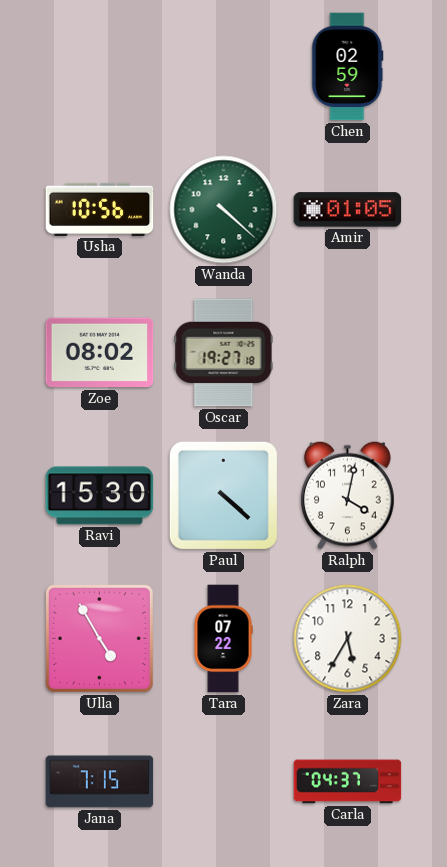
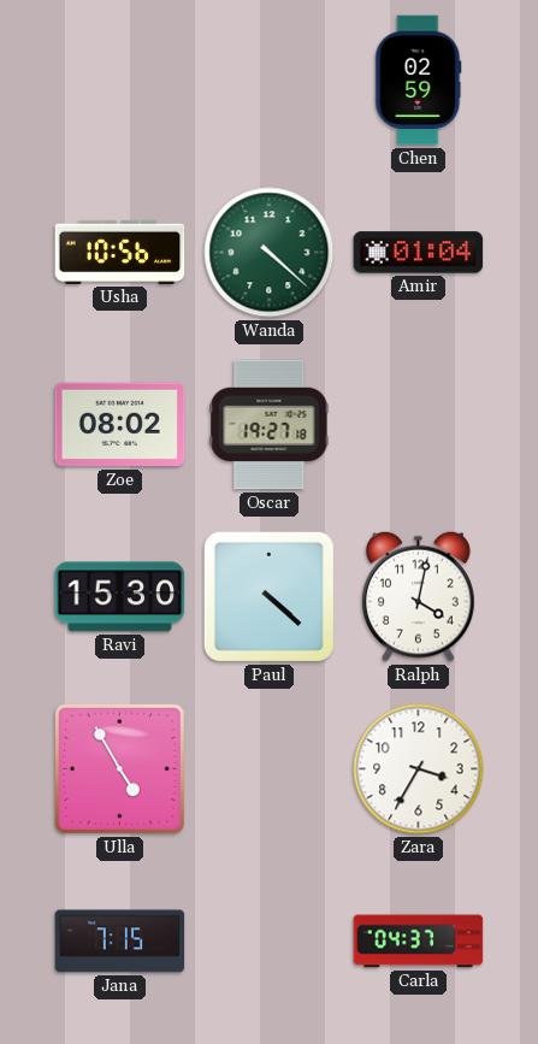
Amir: 01:05 -> 01:04
Tara: 07:22 -> none
Zara: 5:35 -> 3:35
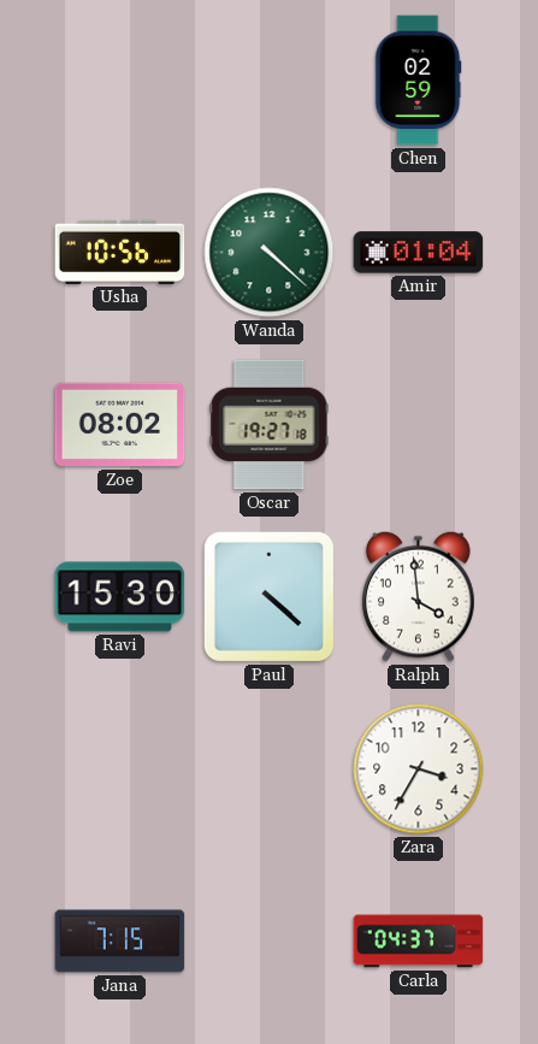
Ralph: 4:02 -> 3:59
Ulla: 4:55 -> none
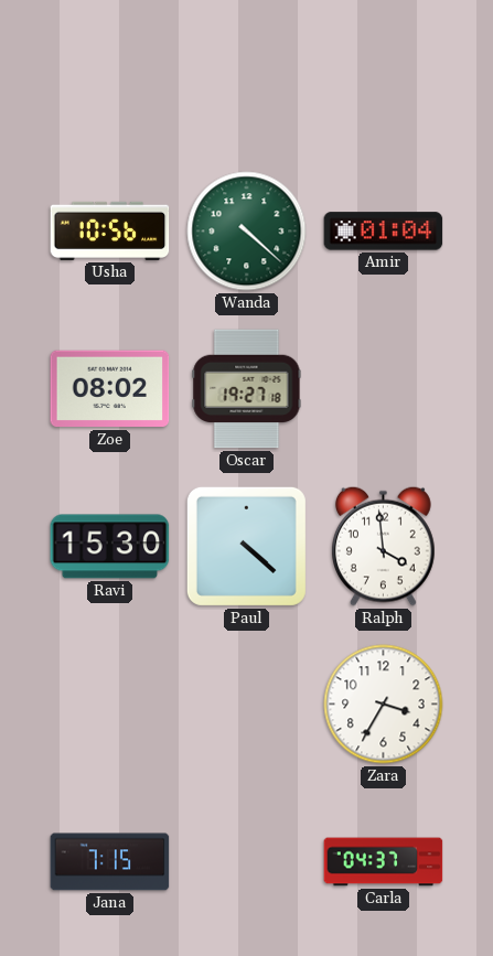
Chen: 02:59 -> none
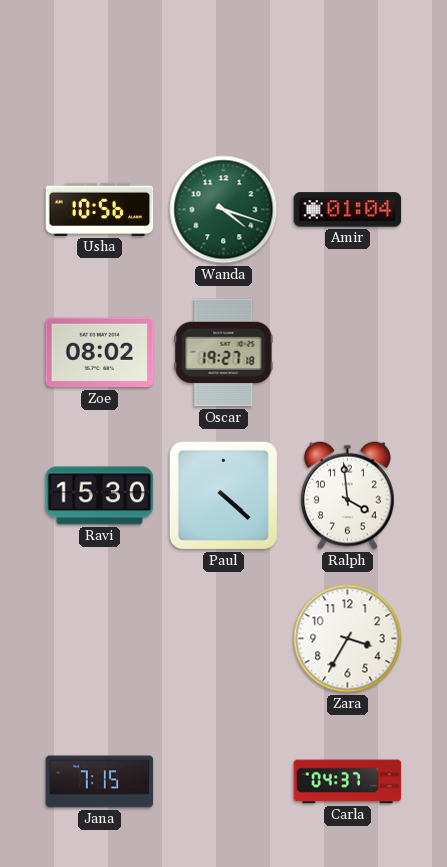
Wanda: 4:22 -> 4:18
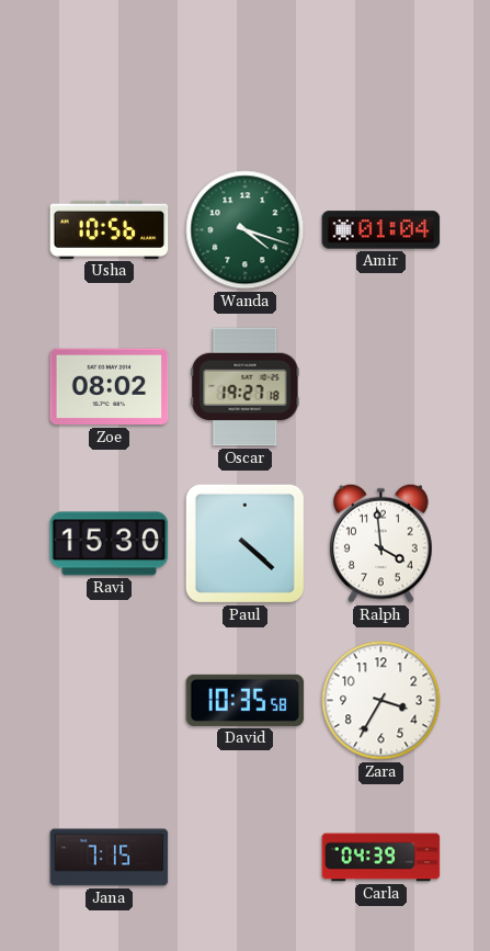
David: none -> 10:35
Carla: 04:37 -> 04:39
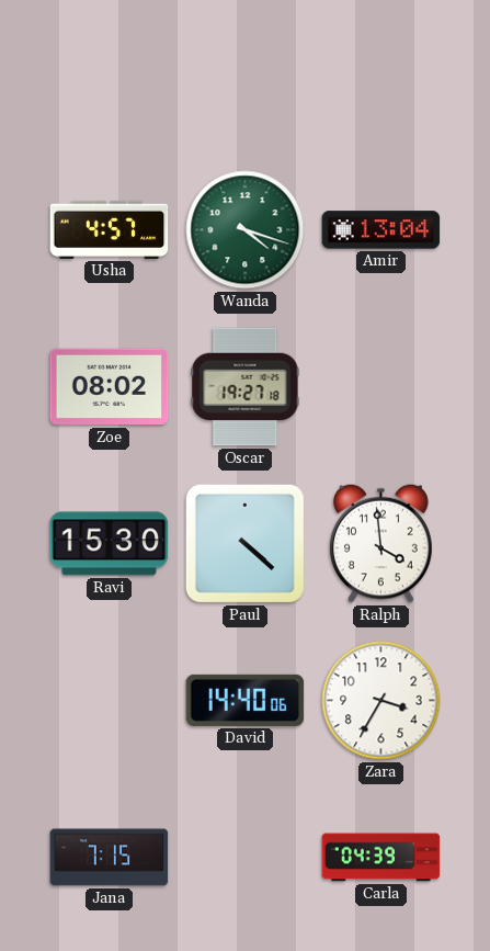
Usha: 10:56 -> 4:57
Amir: 01:04 -> 13:04
David: 10:35 -> 14:40
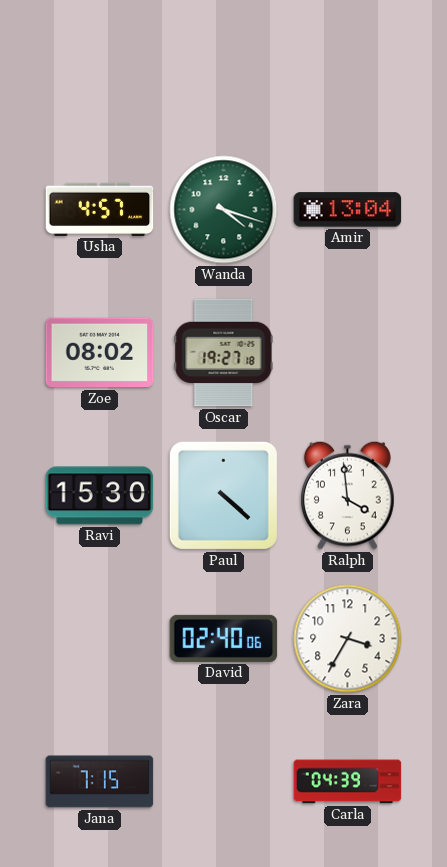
David: 14:40 -> 02:40
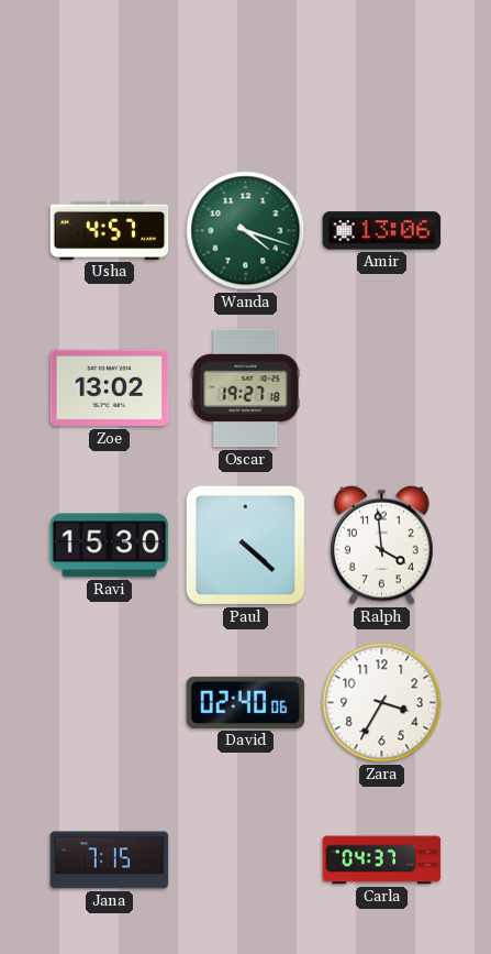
Amir: 13:04 -> 13:06
Zoe: 08:02 -> 13:02
Carla: 04:39 -> 04:37
